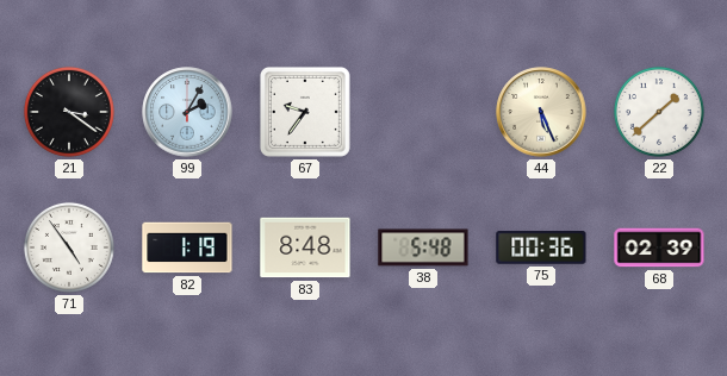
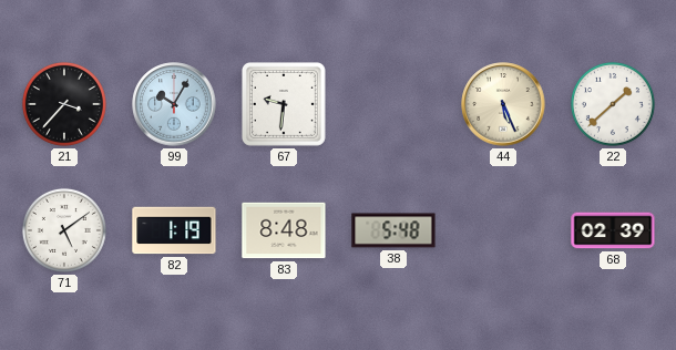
21: 3:21 -> 3:37
99: 2:05 -> 10:05
67: 9:36 -> 9:31
71: 4:54 -> 5:09
75: 00:36 -> none
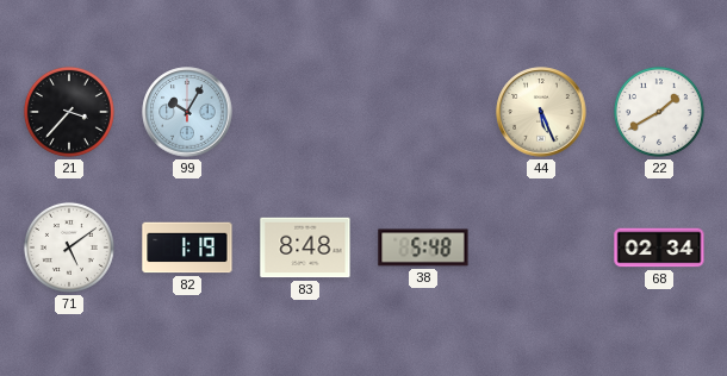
67: 9:31 -> none
22: 1:38 -> 1:40
68: 02:39 -> 02:34
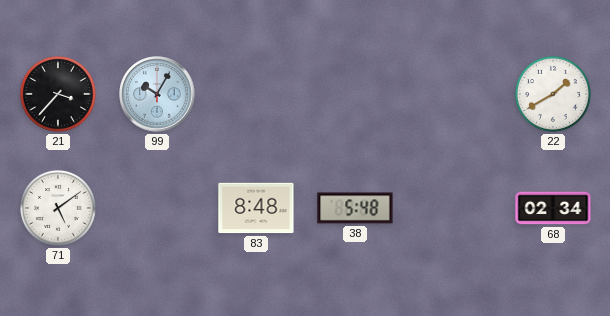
44: 5:26 -> none
82: 1:19 -> none
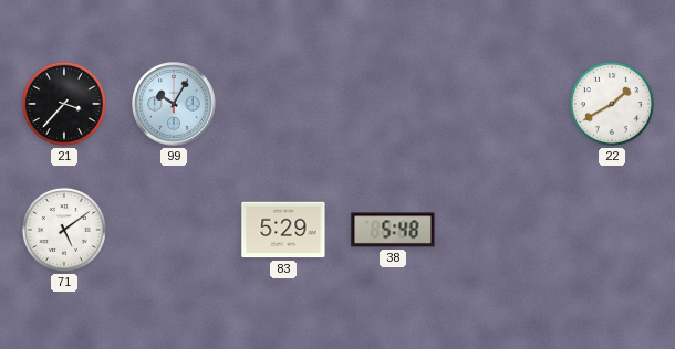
83: 8:48 -> 5:29
68: 02:34 -> none
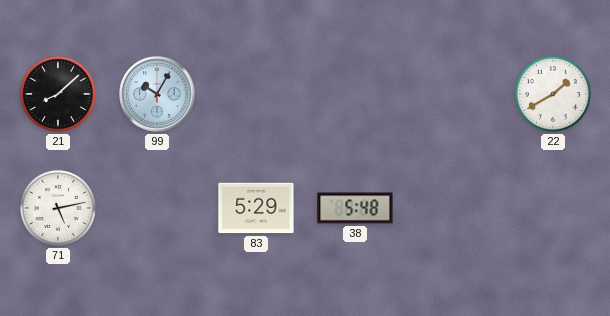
21: 3:37 -> 8:08
71: 5:09 -> 5:13
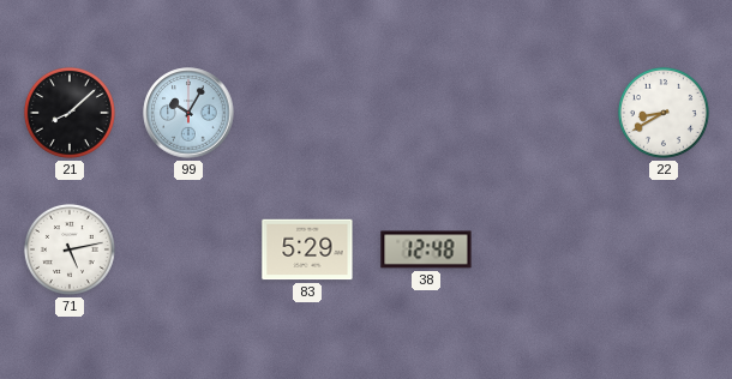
22: 1:40 -> 8:40
38: 5:48 -> 12:48
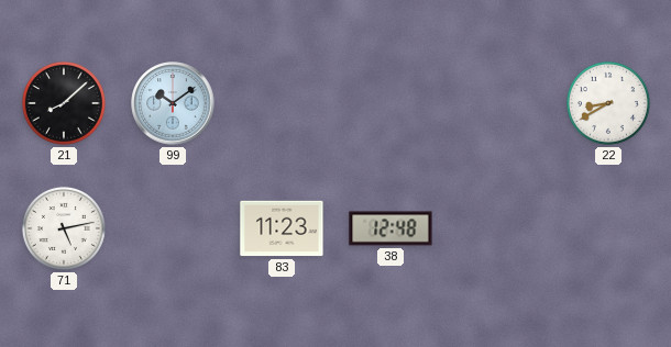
99: 10:05 -> 10:09
83: 5:29 -> 11:23
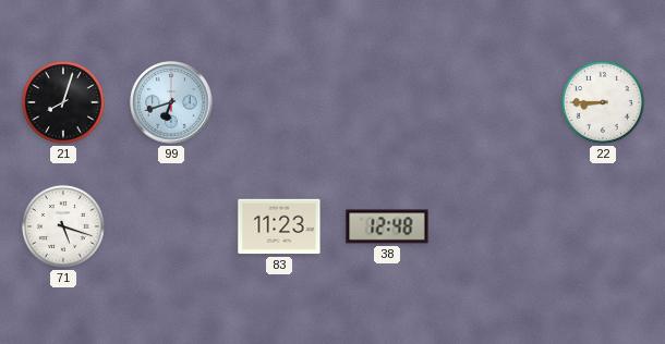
21: 8:08 -> 8:03
99: 10:09 -> 6:42
22: 8:40 -> 8:45
71: 5:13 -> 5:18
